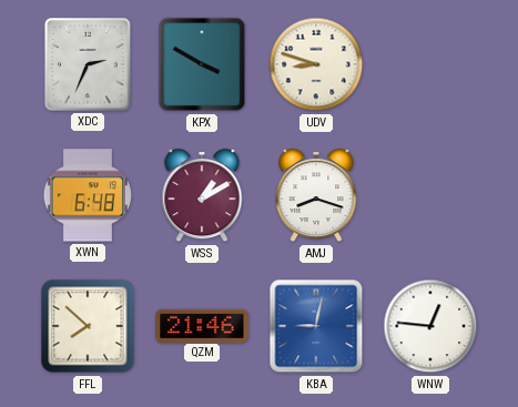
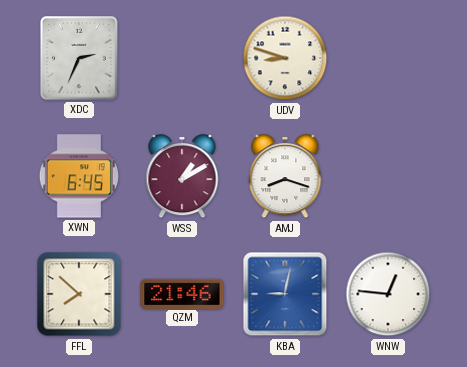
KPX: 3:50 -> none
XWN: 6:48 -> 6:45
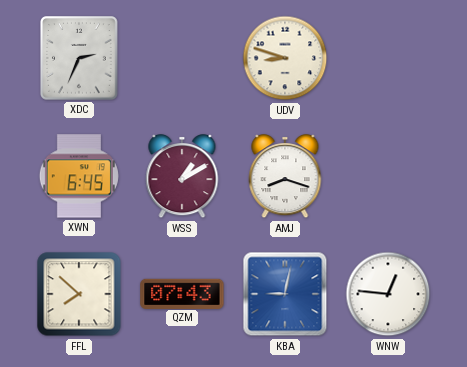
QZM: 21:46 -> 07:43
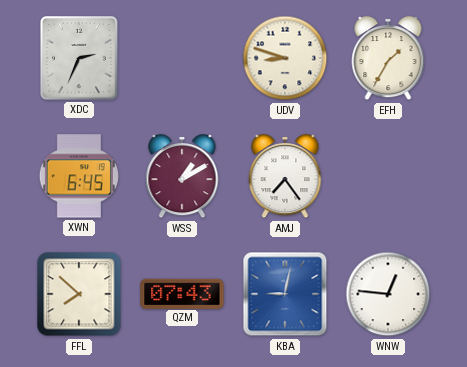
EFH: none -> 1:35
AMJ: 8:18 -> 7:24
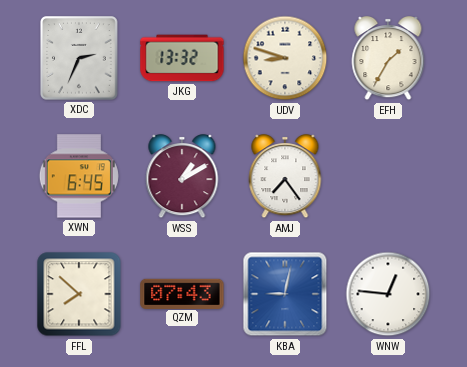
JKG: none -> 13:32
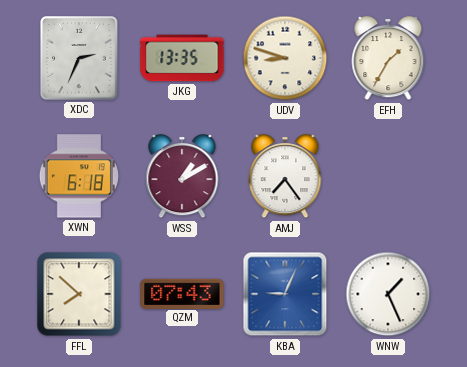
JKG: 13:32 -> 13:35
XWN: 6:45 -> 6:18
KBA: 9:02 -> 9:04
WNW: 12:46 -> 1:26
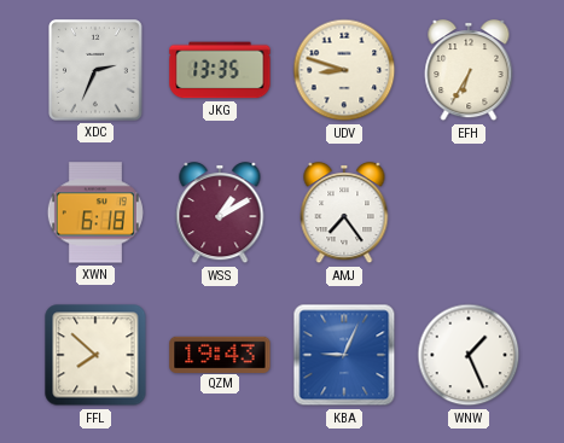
EFH: 1:35 -> 6:35
QZM: 07:43 -> 19:43
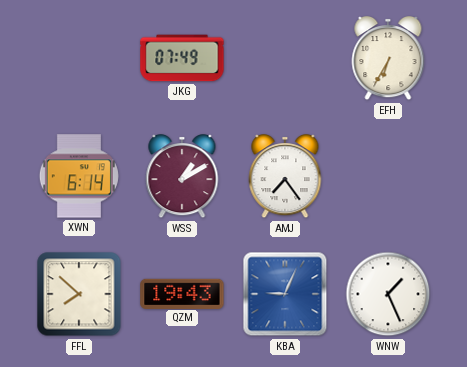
XDC: 2:34 -> none
JKG: 13:35 -> 07:49
UDV: 8:48 -> none
XWN: 6:18 -> 6:14
